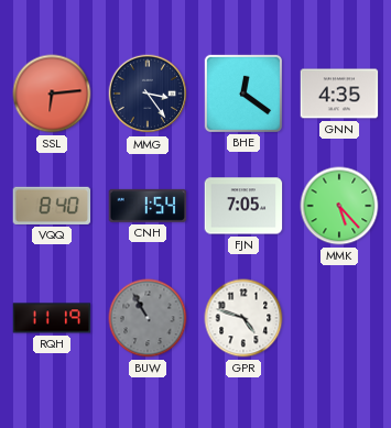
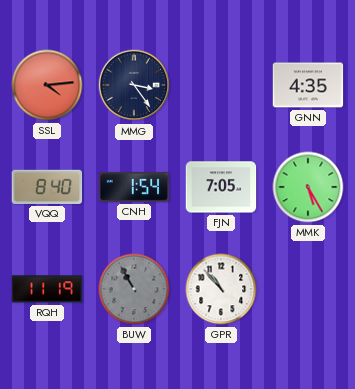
SSL: 6:14 -> 4:14
BHE: 12:21 -> none
MMK: 5:23 -> 5:25
GPR: 4:48 -> 10:53
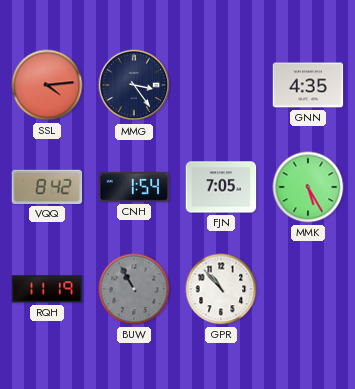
VQQ: 8:40 -> 8:42
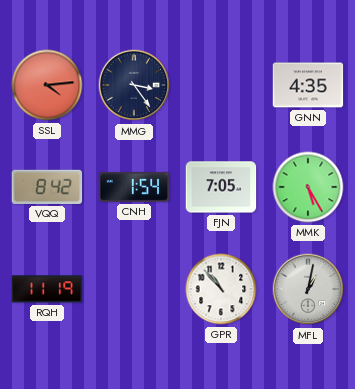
BUW: 10:55 -> none
MFL: none -> 1:02
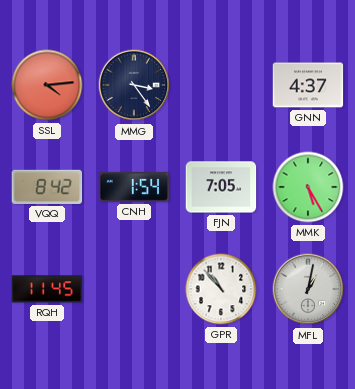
GNN: 4:35 -> 4:37
RQH: 11:19 -> 11:45
